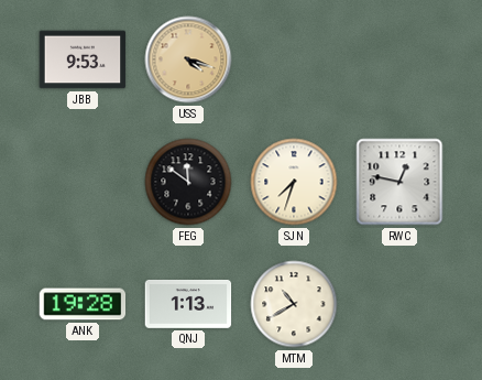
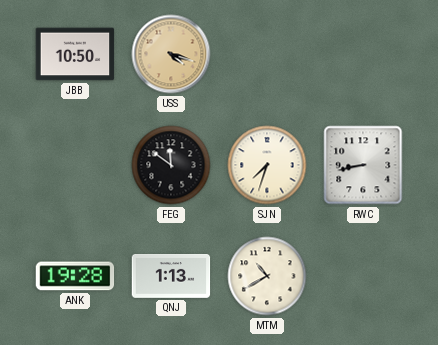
JBB: 9:53 -> 10:50
RWC: 12:47 -> 8:43
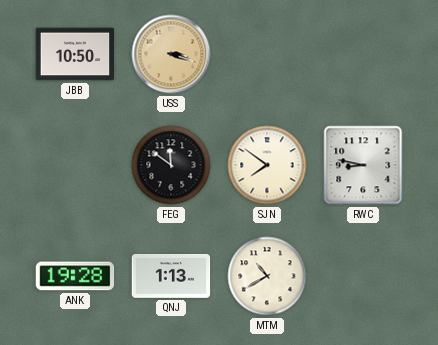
USS: 4:18 -> 3:18
SJN: 7:33 -> 7:51
RWC: 8:43 -> 8:47
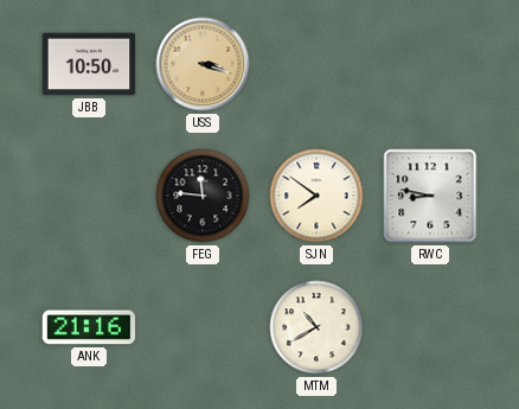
FEG: 11:51 -> 11:46
ANK: 19:28 -> 21:16
QNJ: 1:13 -> none
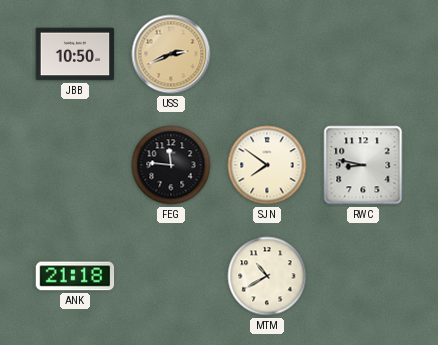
USS: 3:18 -> 2:41
ANK: 21:16 -> 21:18
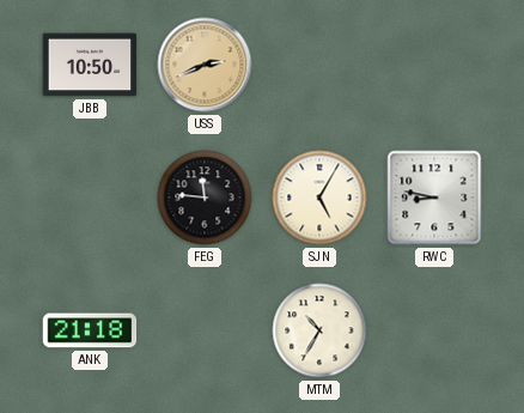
SJN: 7:51 -> 5:05
MTM: 10:40 -> 10:35
